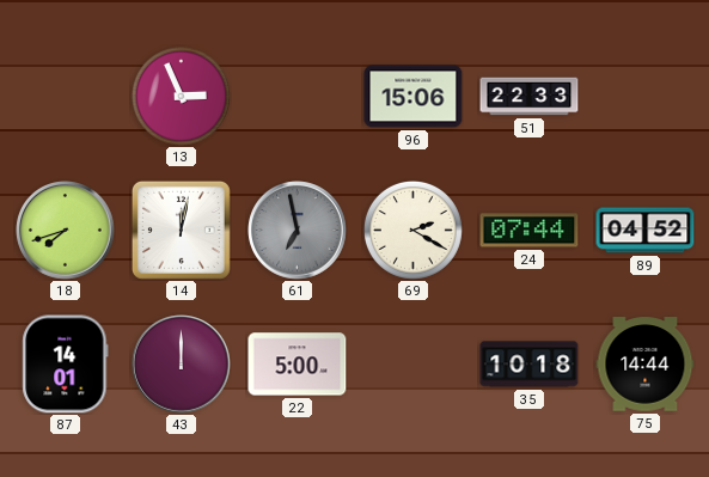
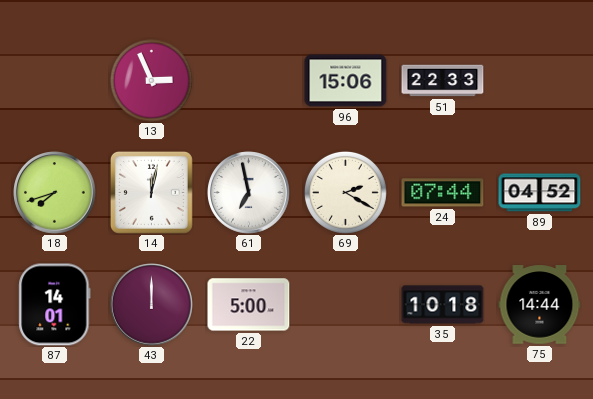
61 dial: grey -> white
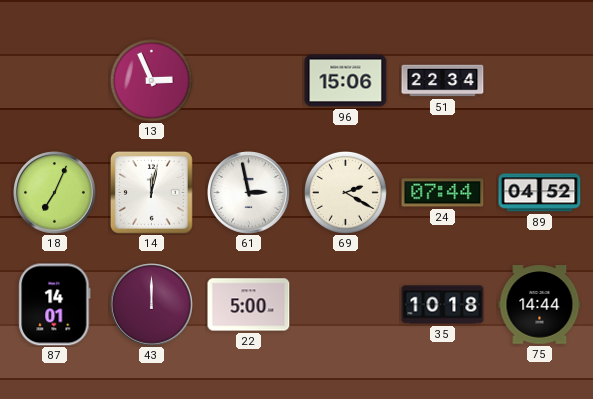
51: 22:33 -> 22:34
18: 7:42 -> 7:04
61: 6:58 -> 2:58
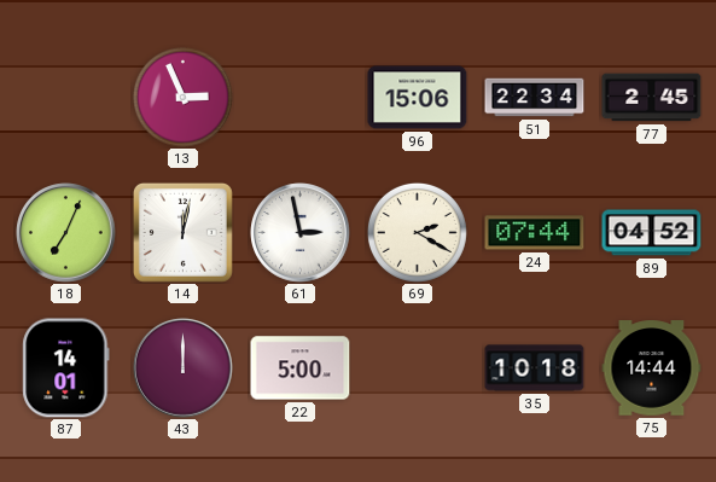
77: none -> 2:45
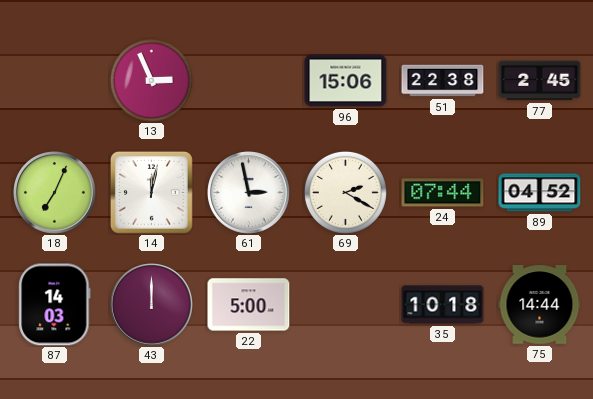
51: 22:34 -> 22:38
87: 14:01 -> 14:03
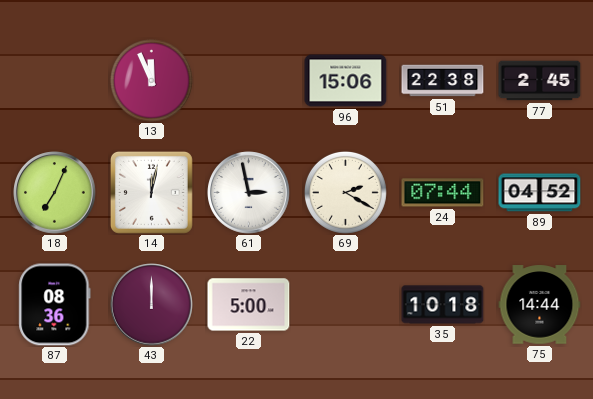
13: 2:56 -> 11:56
87: 14:03 -> 08:36
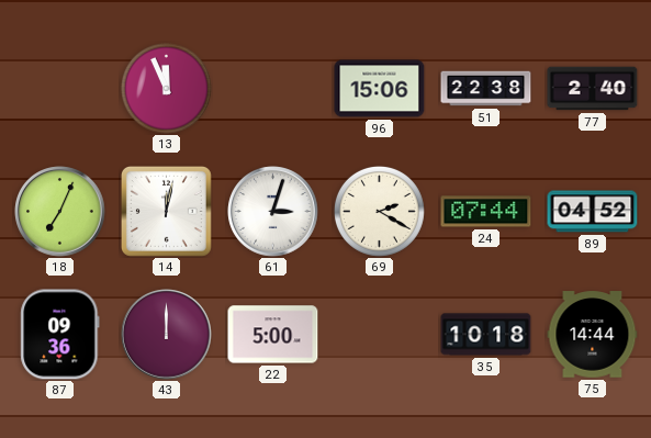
77: 2:45 -> 2:40
61: 2:58 -> 3:03
87: 08:36 -> 09:36
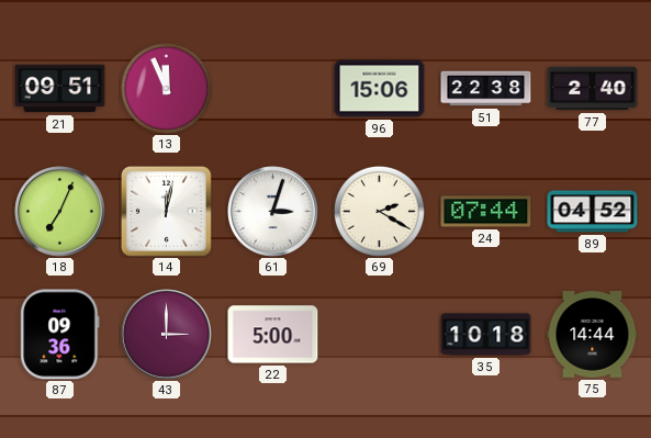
21: none -> 09:51
43: 12:00 -> 3:00
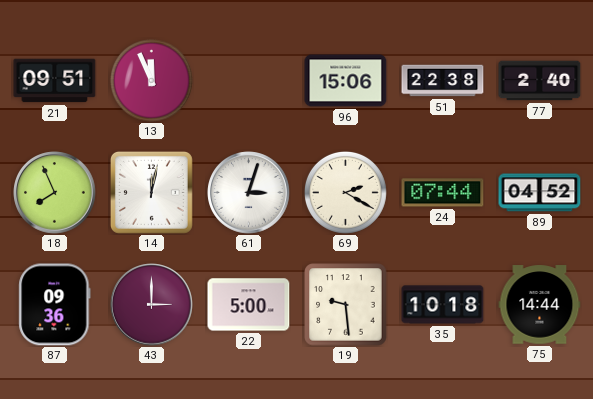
18: 7:04 -> 7:56
19: none -> 9:29
